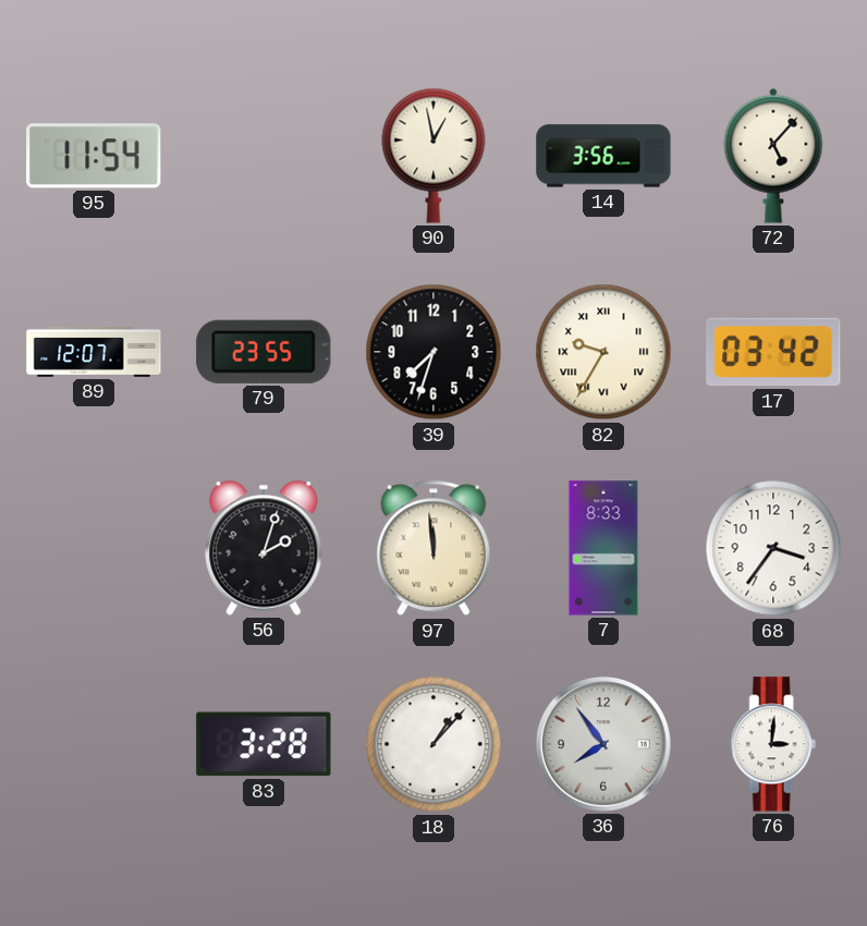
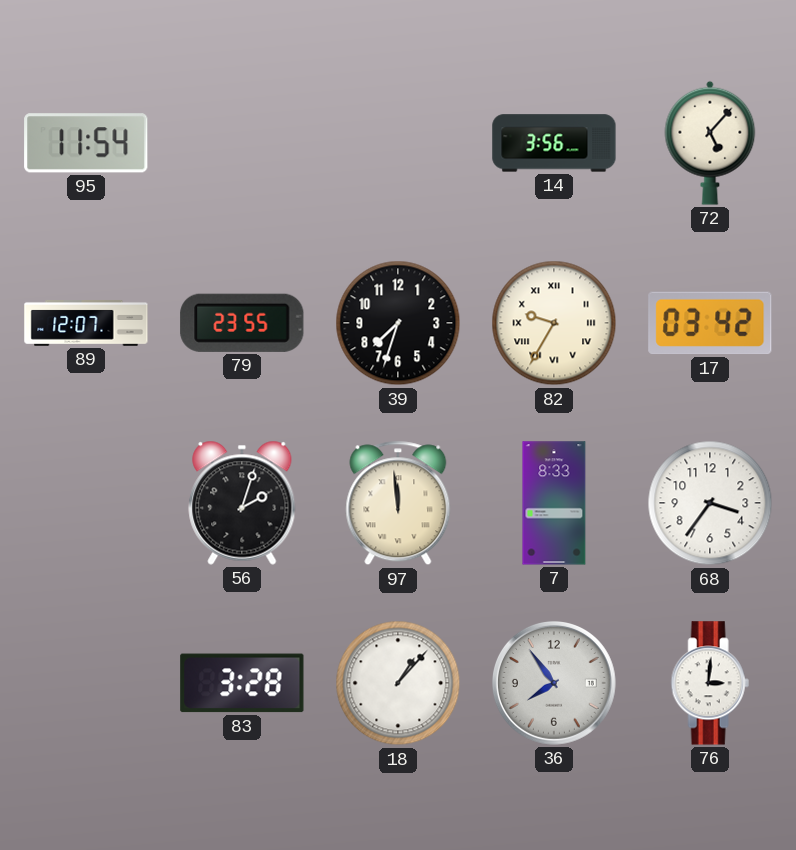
90: 12:58 -> none
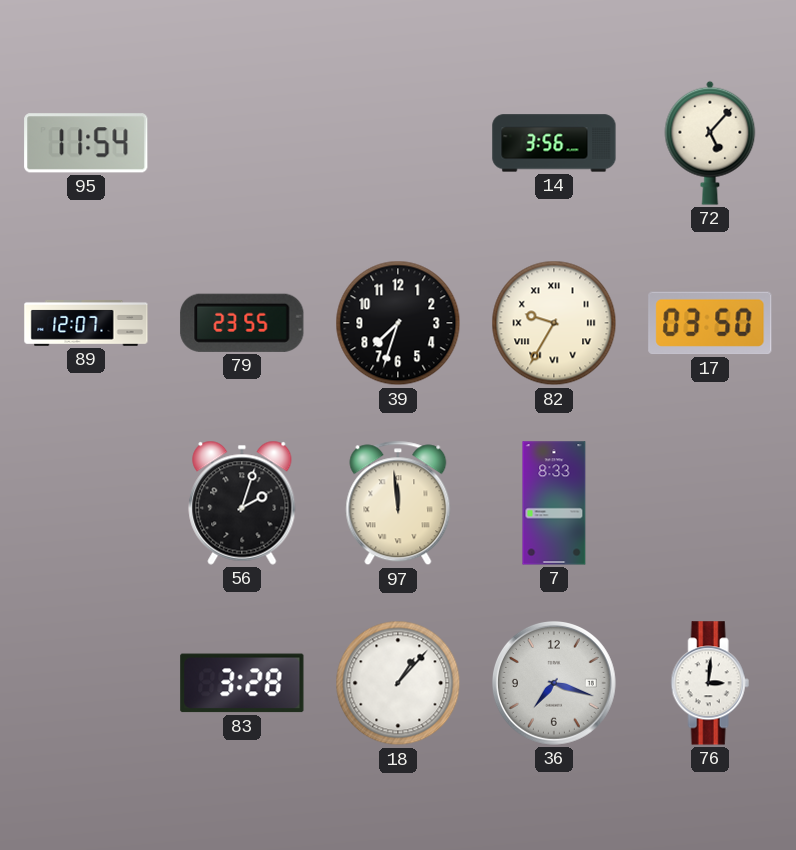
17: 03:42 -> 03:50
68: 3:36 -> none
36: 7:54 -> 7:18
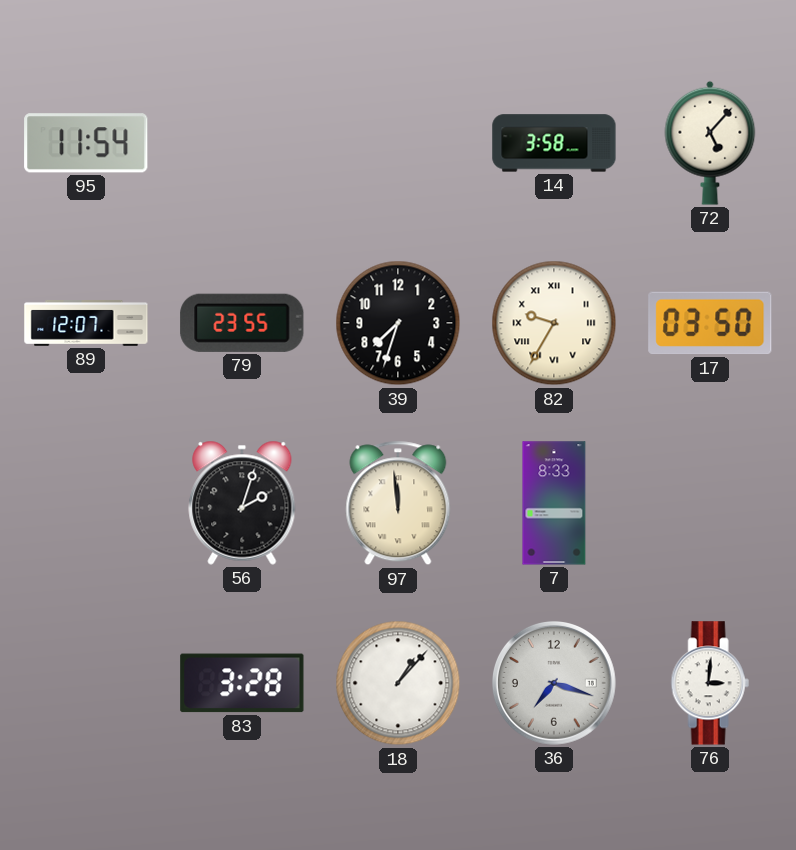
14: 3:56 -> 3:58
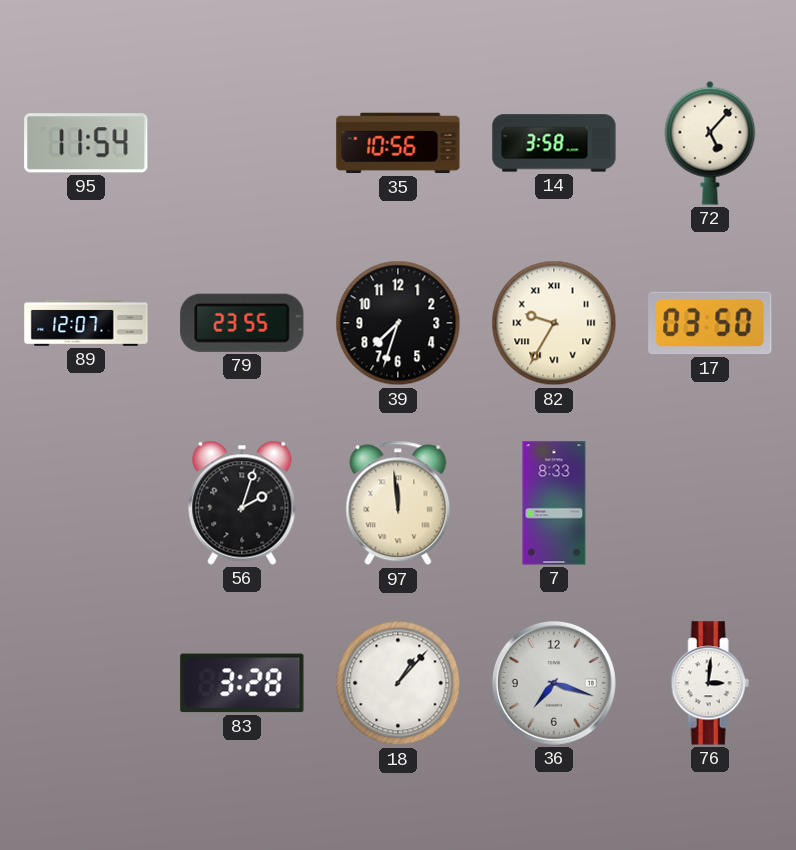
35: none -> 10:56
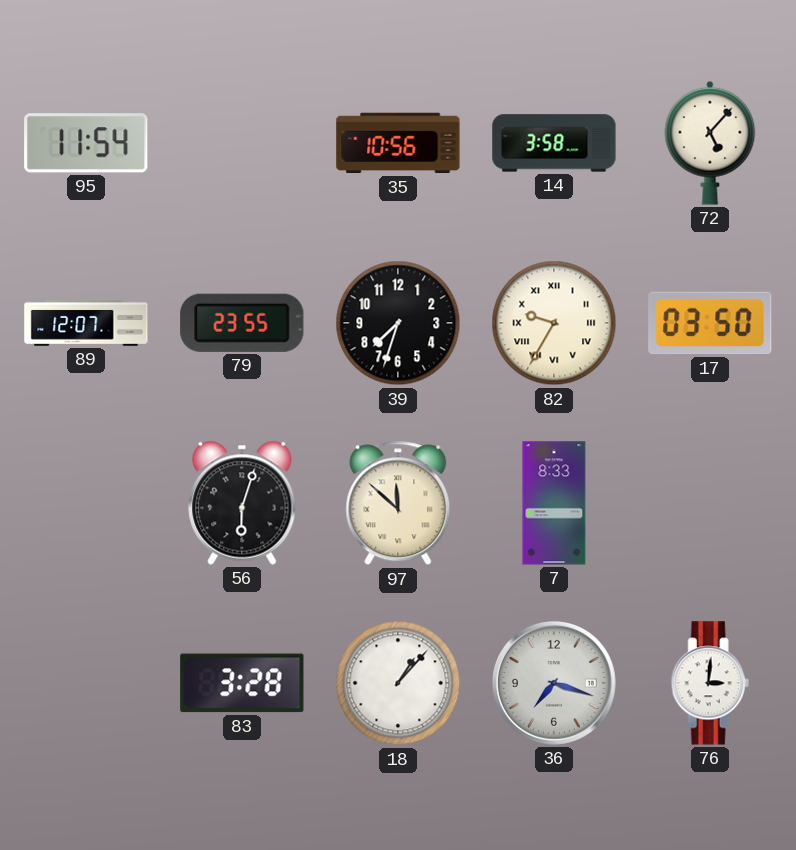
56: 2:03 -> 6:03
97: 11:59 -> 11:52
